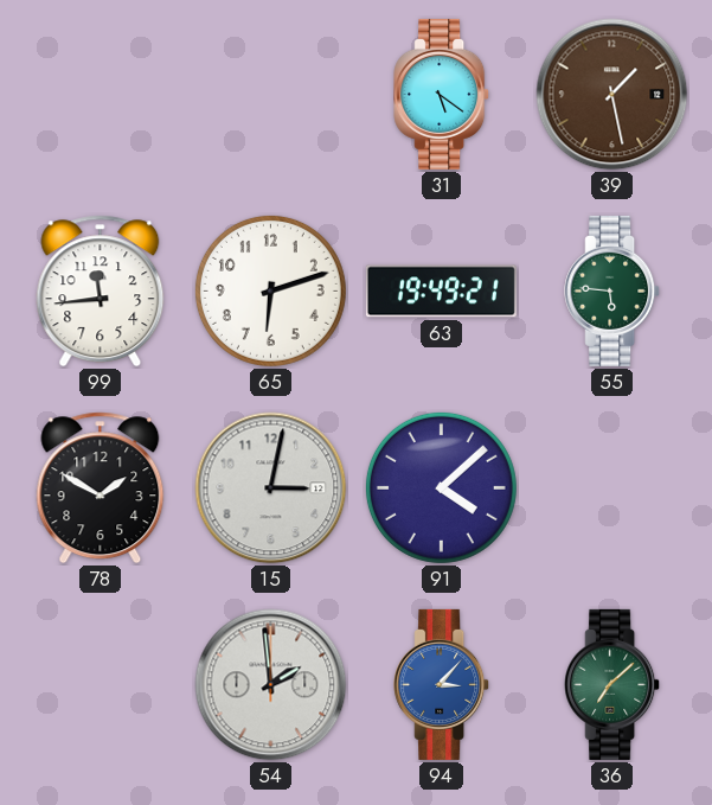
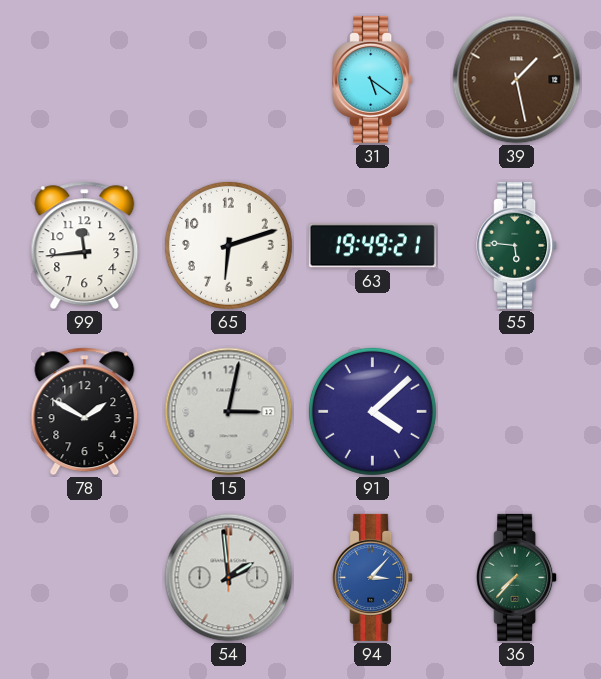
36: 7:08 -> 7:37
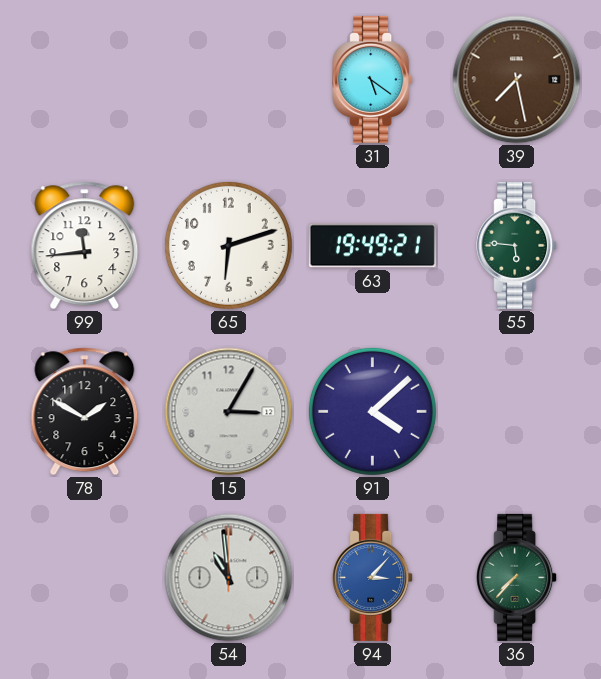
39: 1:28 -> 7:28
15: 3:02 -> 3:05
54: 1:59 -> 10:59
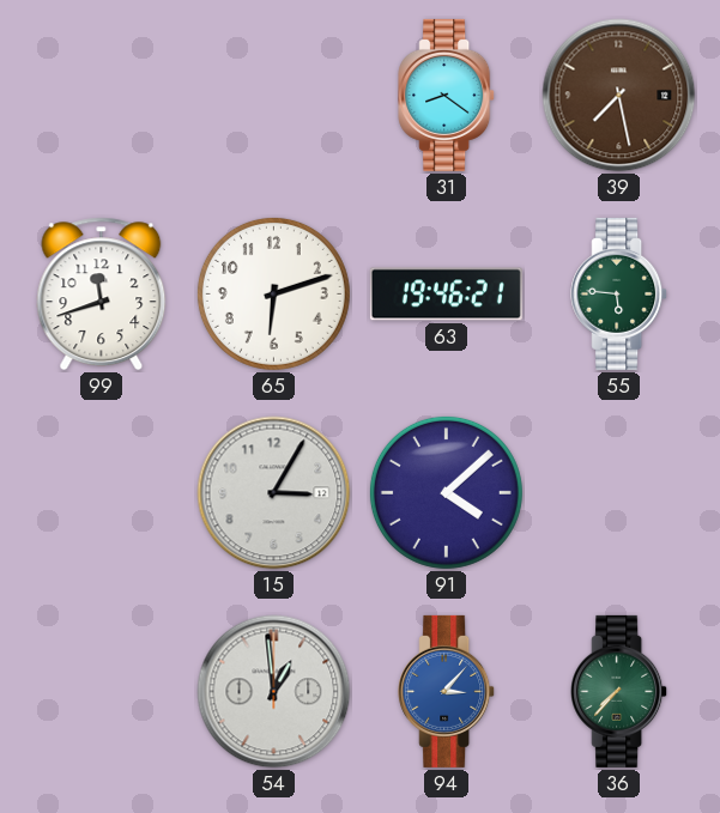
31: 5:21 -> 8:21
99: 11:44 -> 11:42
63: 19:49 -> 19:46
78: 1:50 -> none
54: 10:59 -> 12:59
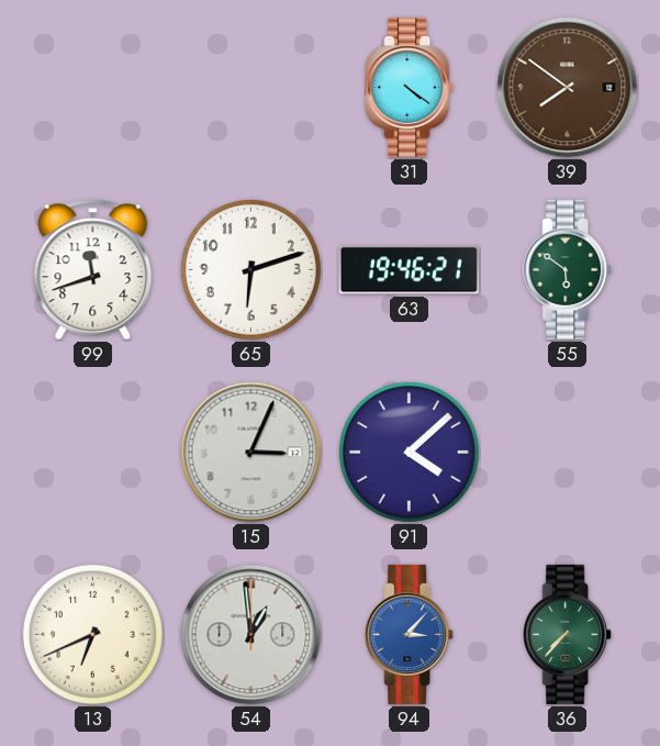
31: 8:21 -> 4:21
39: 7:28 -> 7:51
55: 5:46 -> 5:51
15: 3:05 -> 3:04
13: none -> 6:41
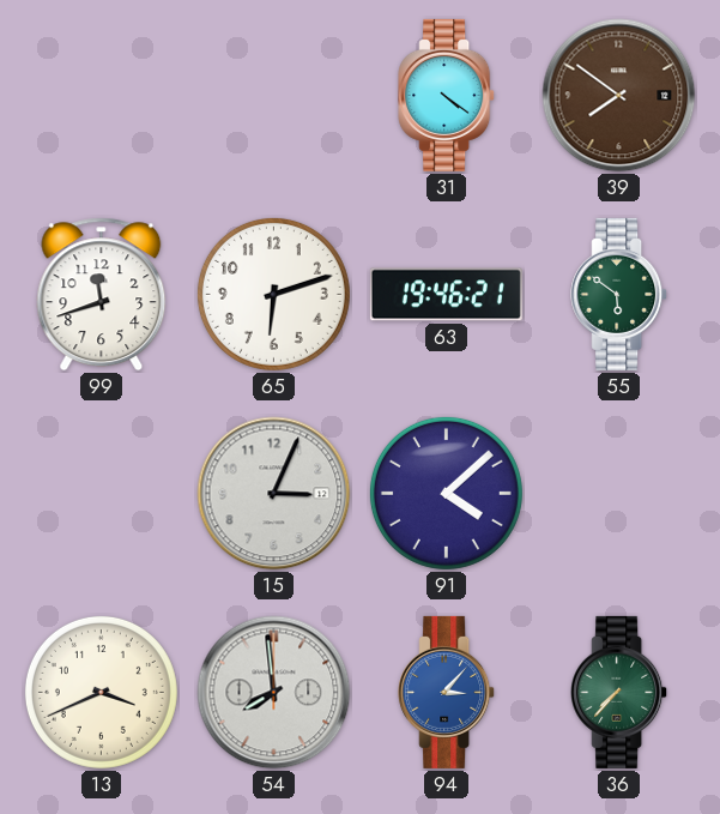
13: 6:41 -> 3:41
54: 12:59 -> 7:59
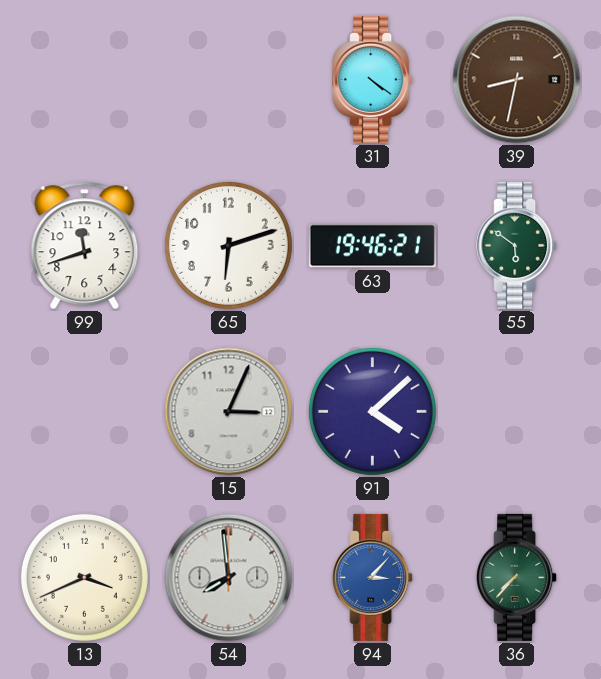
39: 7:51 -> 8:32
